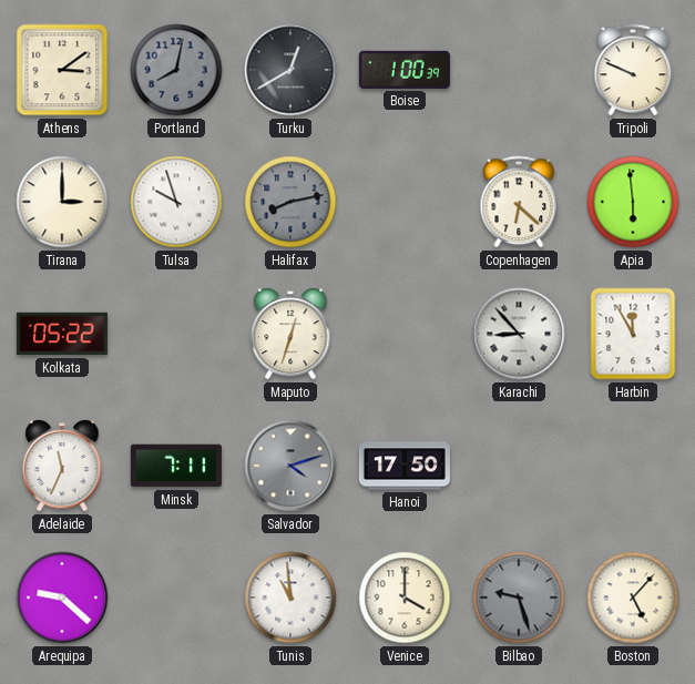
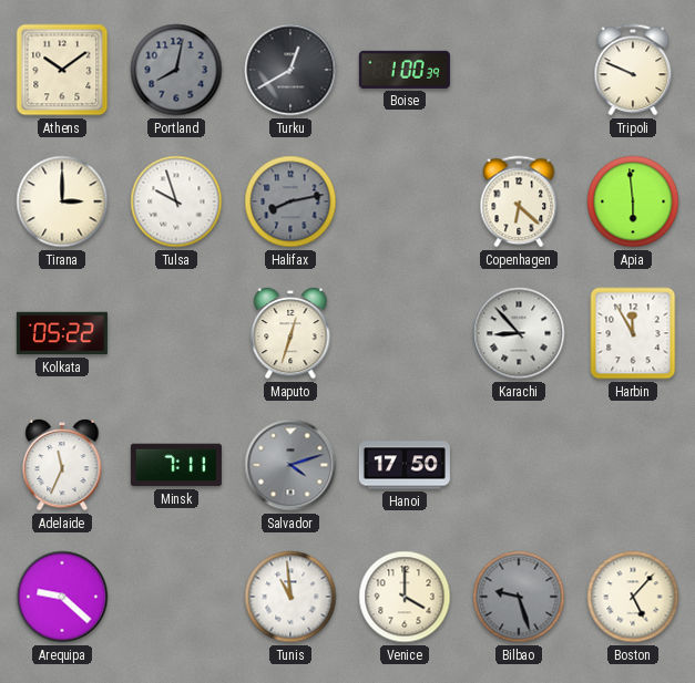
Athens: 3:09 -> 10:09
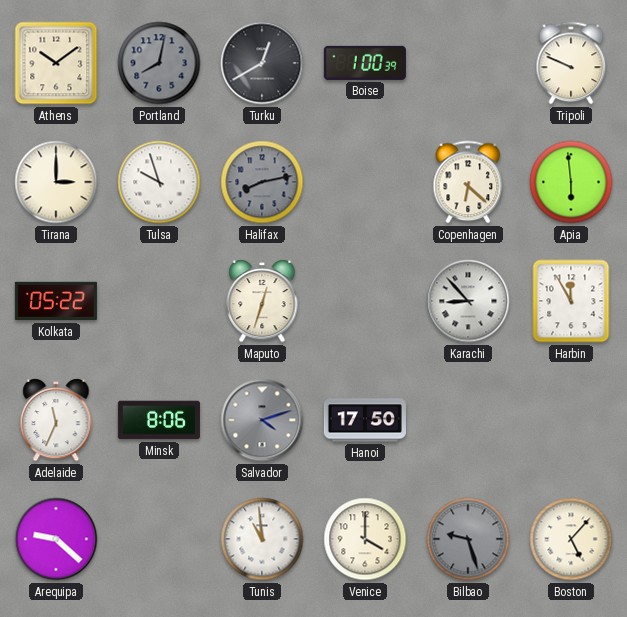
Minsk: 7:11 -> 8:06
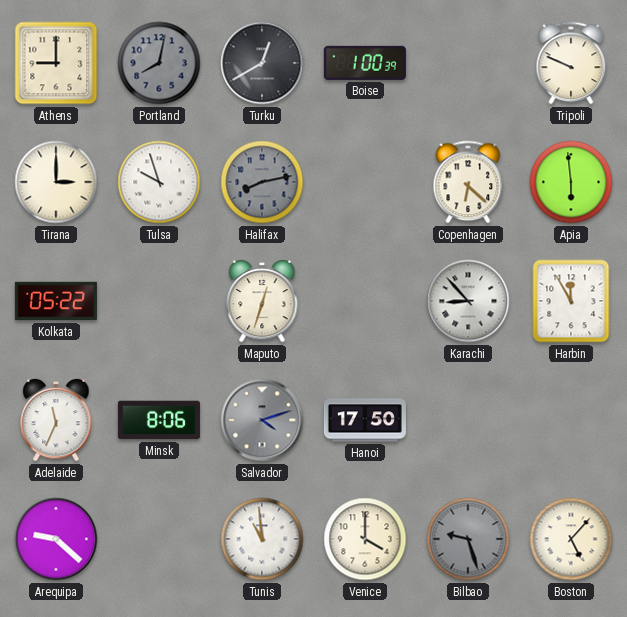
Athens: 10:09 -> 9:00
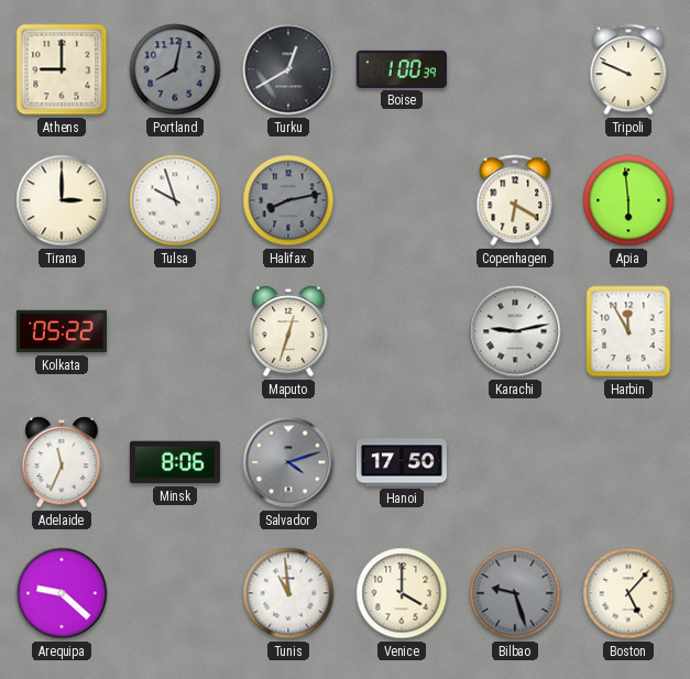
Copenhagen: 6:22 -> 6:20
Karachi: 8:53 -> 9:13
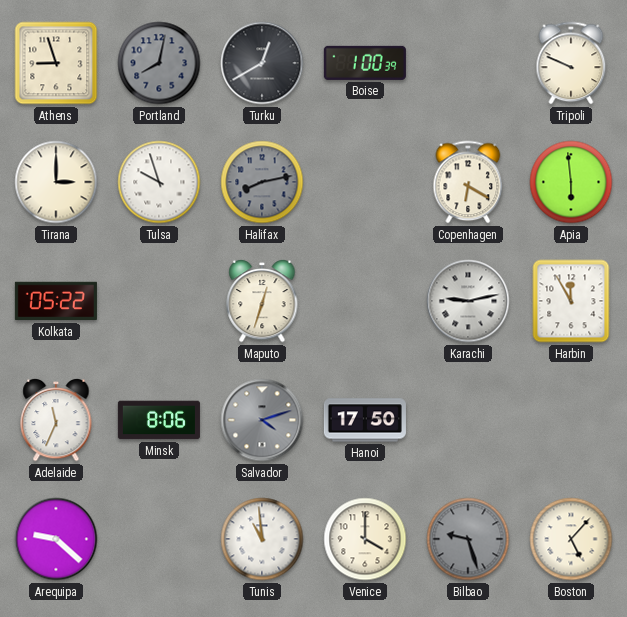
Athens: 9:00 -> 8:57
